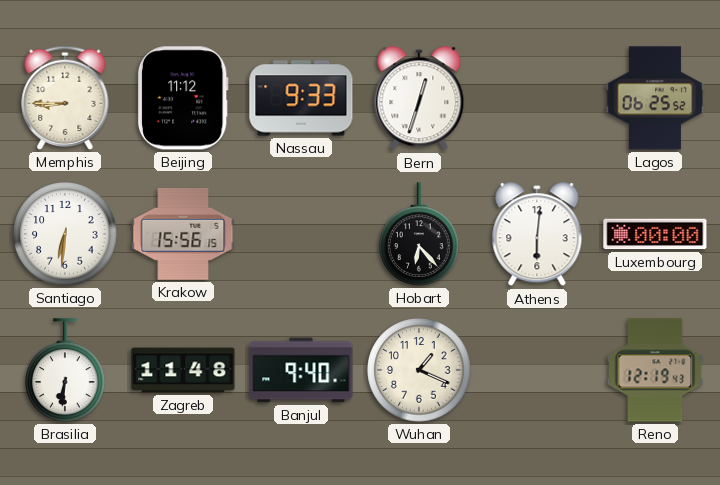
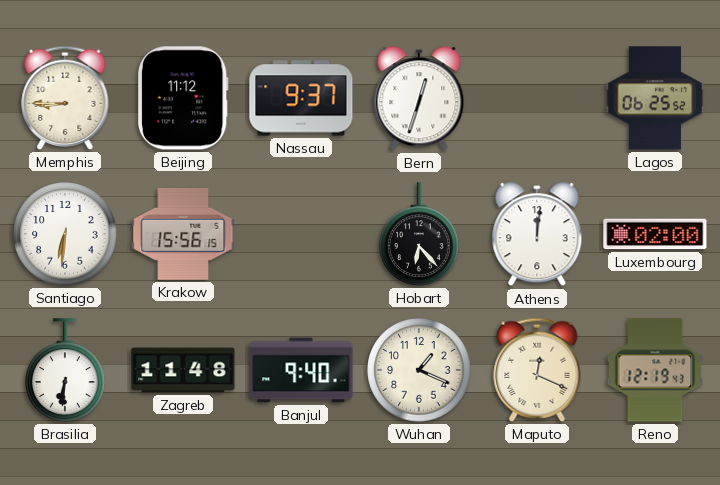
Nassau: 9:33 -> 9:37
Athens: 6:01 -> 12:01
Luxembourg: 00:00 -> 02:00
Maputo: none -> 12:19
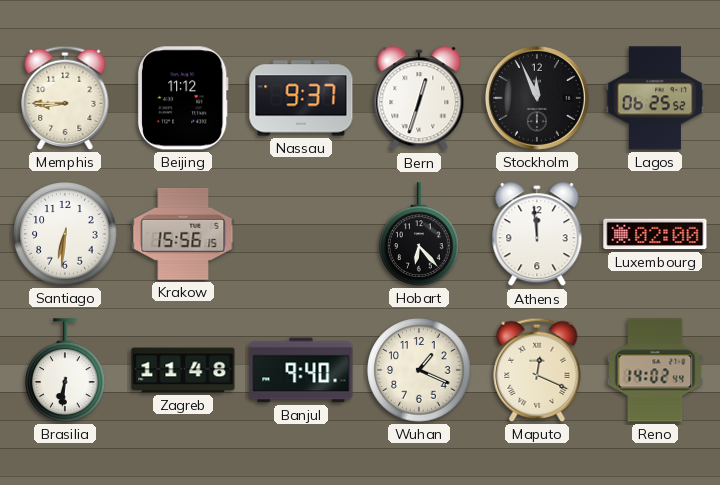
Stockholm: none -> 11:56
Athens: 12:01 -> 11:59
Reno: 12:19 -> 14:02
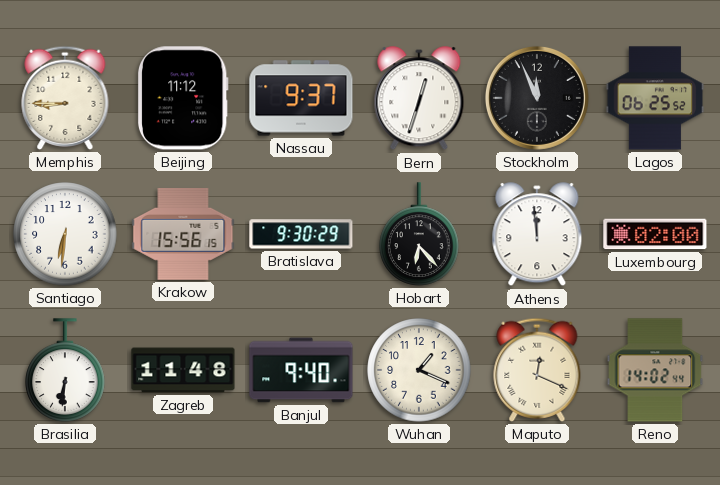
Bratislava: none -> 9:30
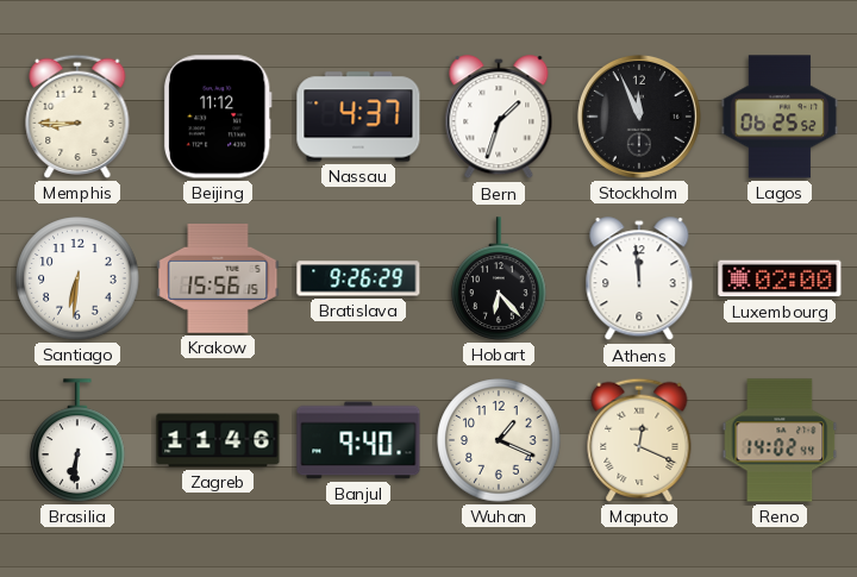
Nassau: 9:37 -> 4:37
Bern: 12:33 -> 1:33
Bratislava: 9:30 -> 9:26
Zagreb: 11:48 -> 11:46
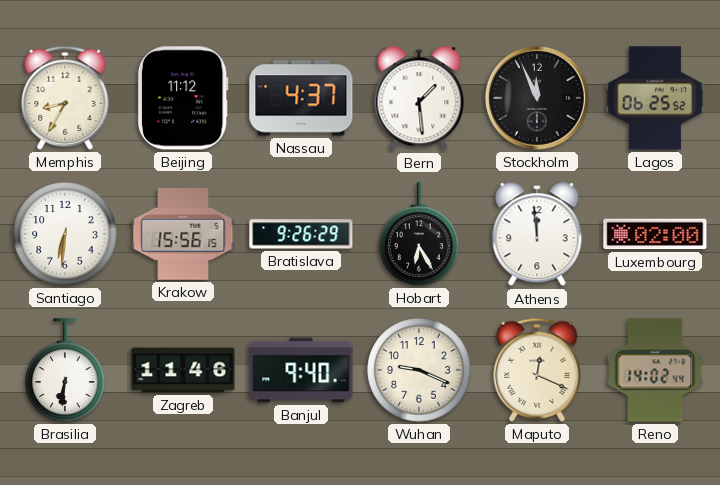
Memphis: 8:45 -> 8:35
Bern: 1:33 -> 1:29
Hobart: 6:23 -> 6:25
Wuhan: 1:19 -> 9:19
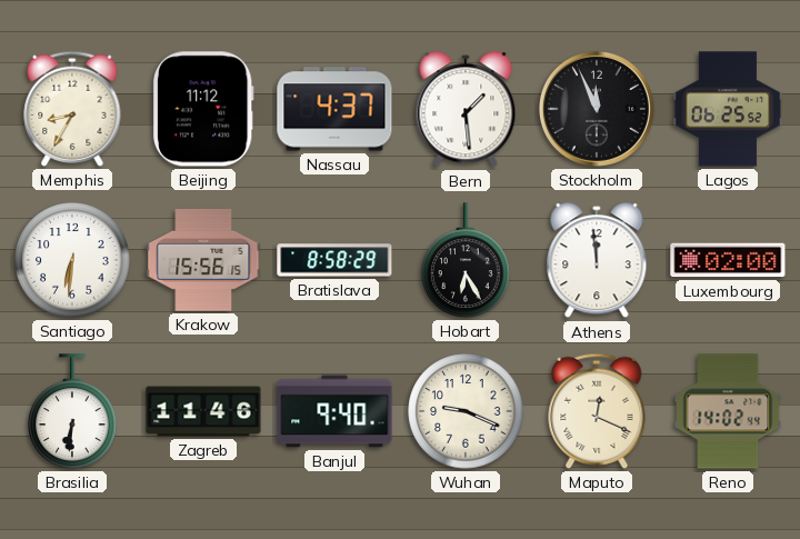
Bratislava: 9:26 -> 8:58
